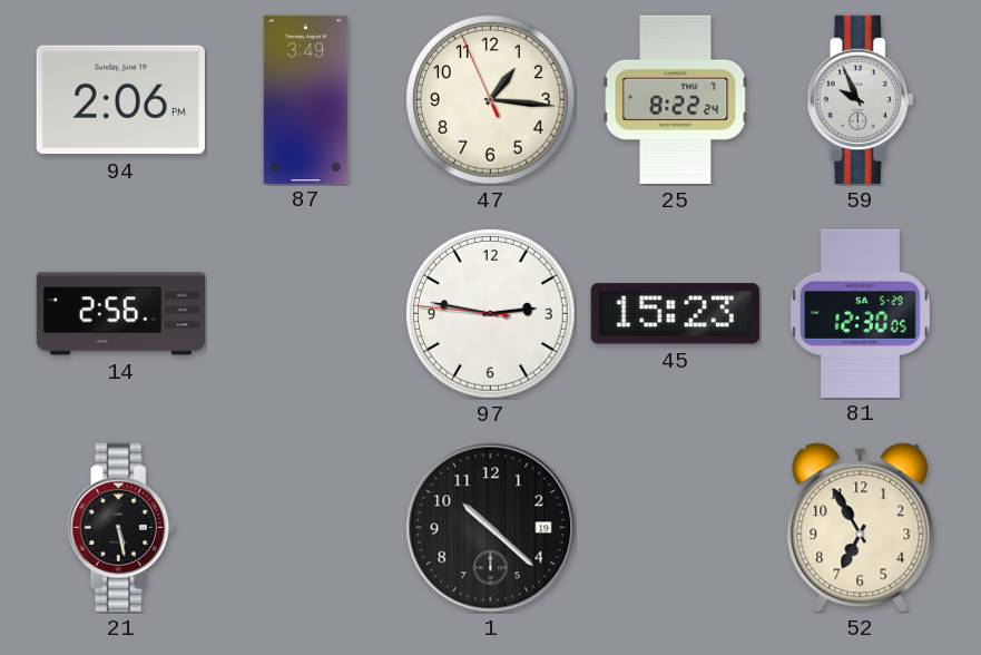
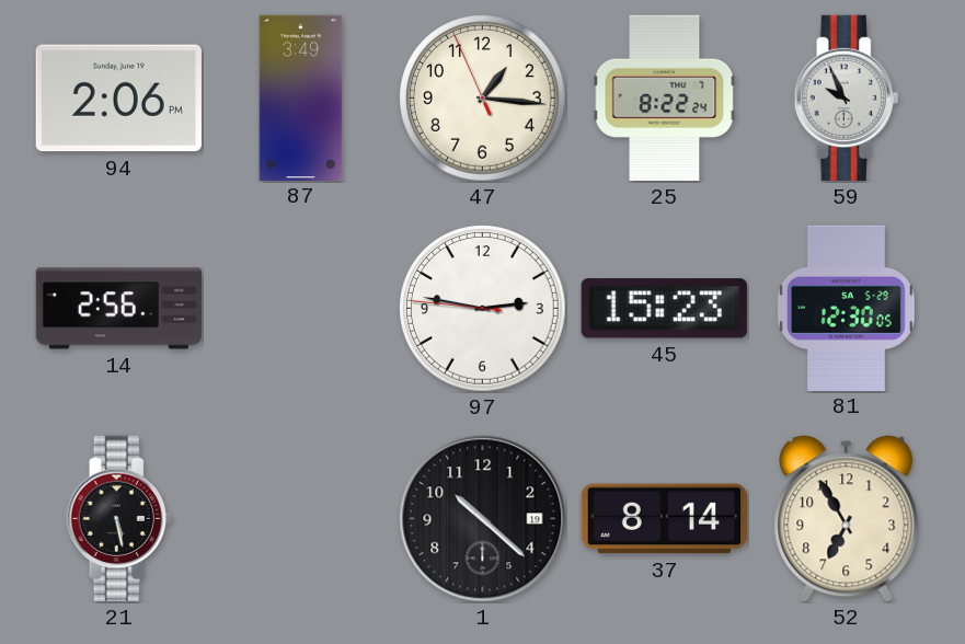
37: none -> 8:14
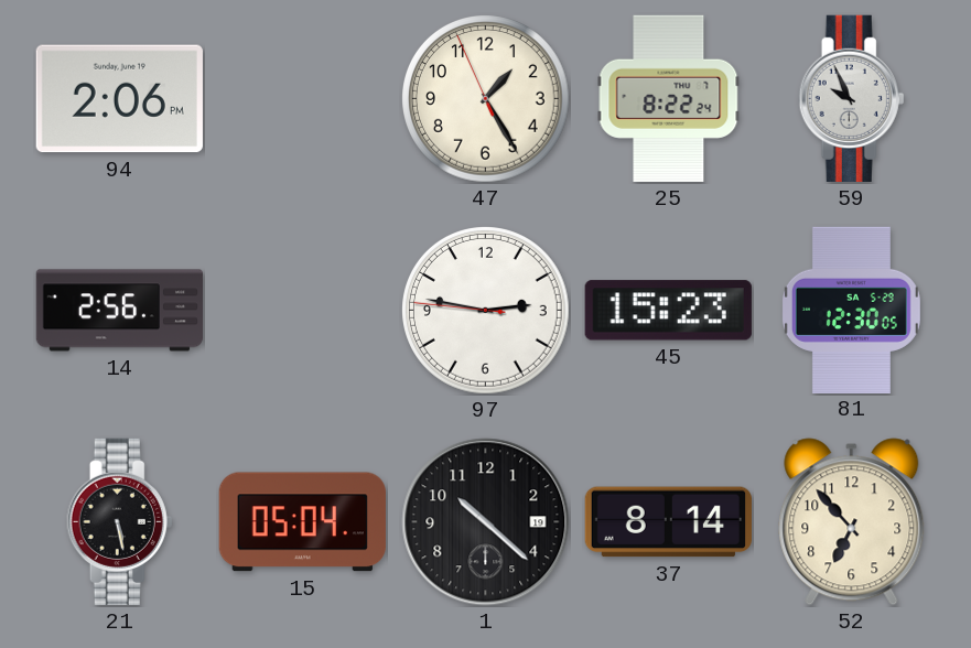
87: 3:49 -> none
47: 1:15 -> 1:24
15: none -> 05:04
52: 6:55 -> 6:53
